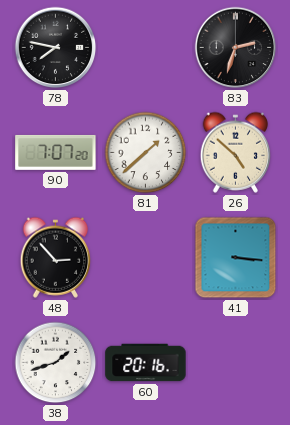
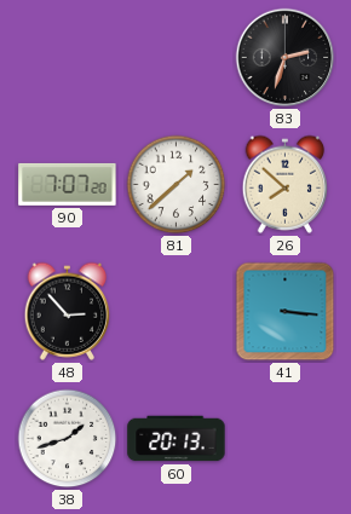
78: 7:47 -> none
26: 4:52 -> 7:52
60: 20:16 -> 20:13
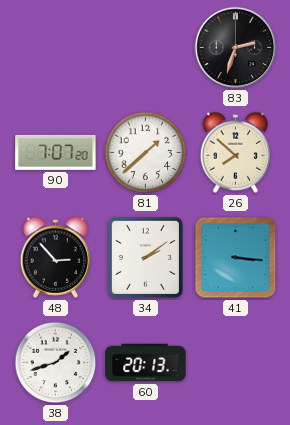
34: none -> 2:09
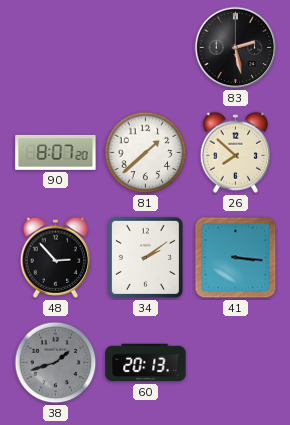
83: 2:33 -> 2:28
90: 7:07 -> 8:07
38 dial: white -> grey
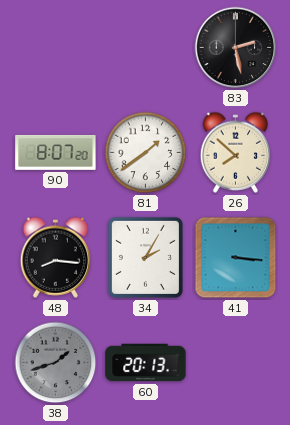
81: 1:38 -> 1:39
48: 2:53 -> 8:16
34: 2:09 -> 2:05
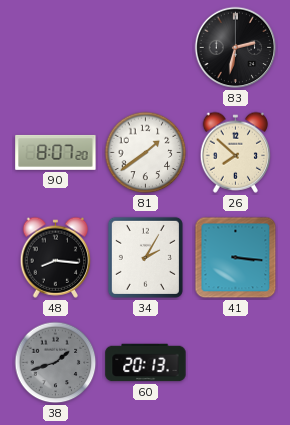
83: 2:28 -> 2:32
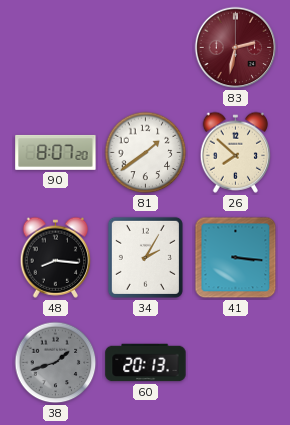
83 dial: black -> burgundy
